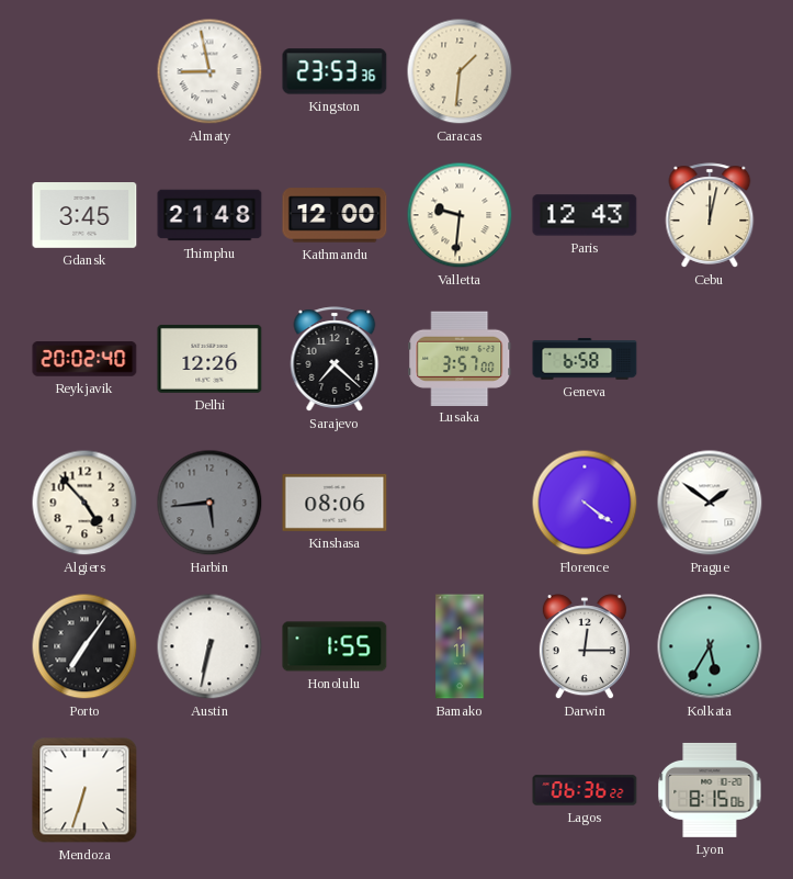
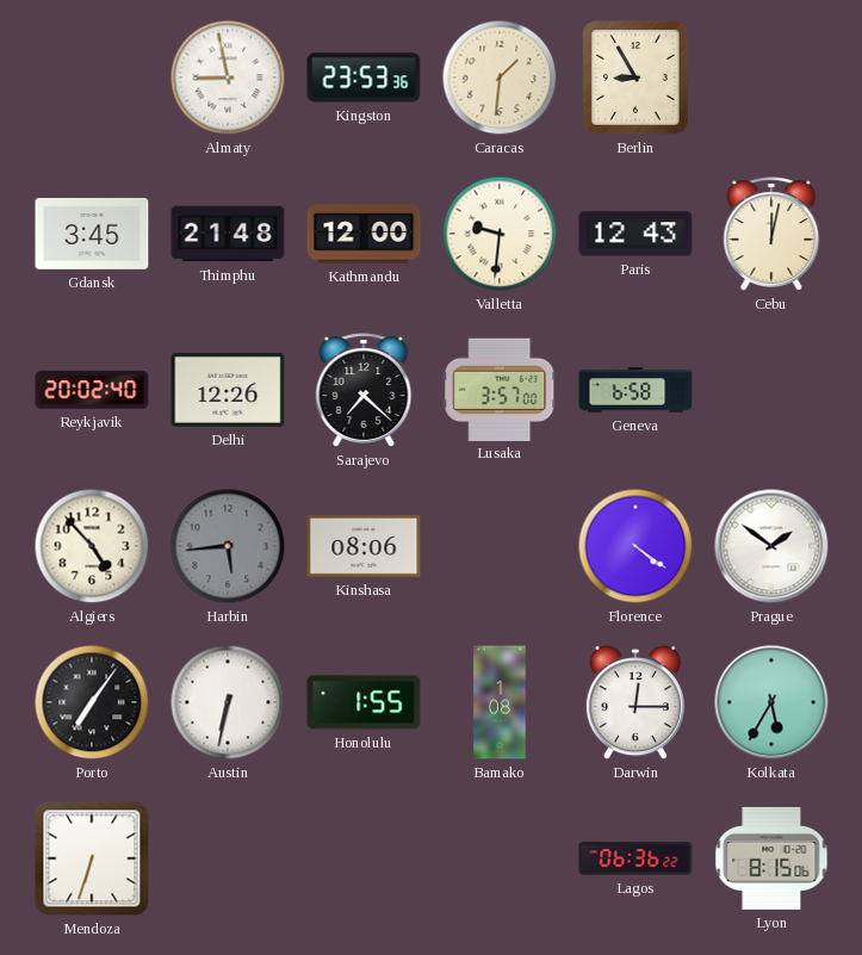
Berlin: none -> 8:55
Bamako: 1:11 -> 1:08
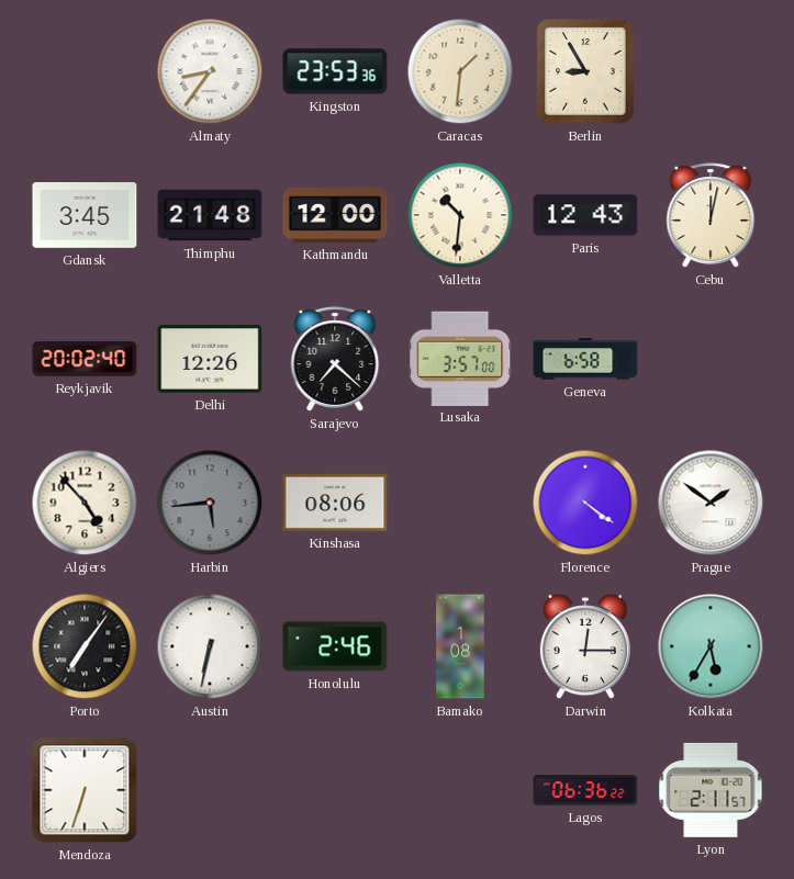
Almaty: 8:58 -> 8:36
Valletta: 9:31 -> 10:31
Honolulu: 1:55 -> 2:46
Lyon: 8:15 -> 2:11
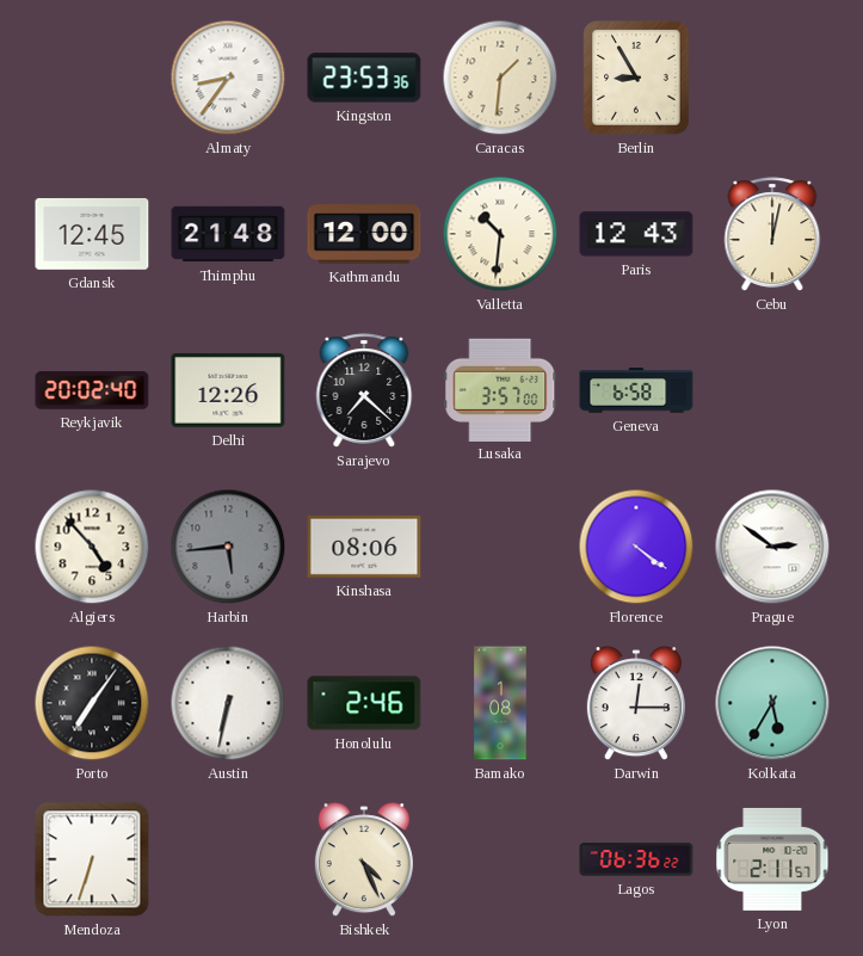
Gdansk: 3:45 -> 12:45
Prague: 1:51 -> 2:51
Bishkek: none -> 4:26
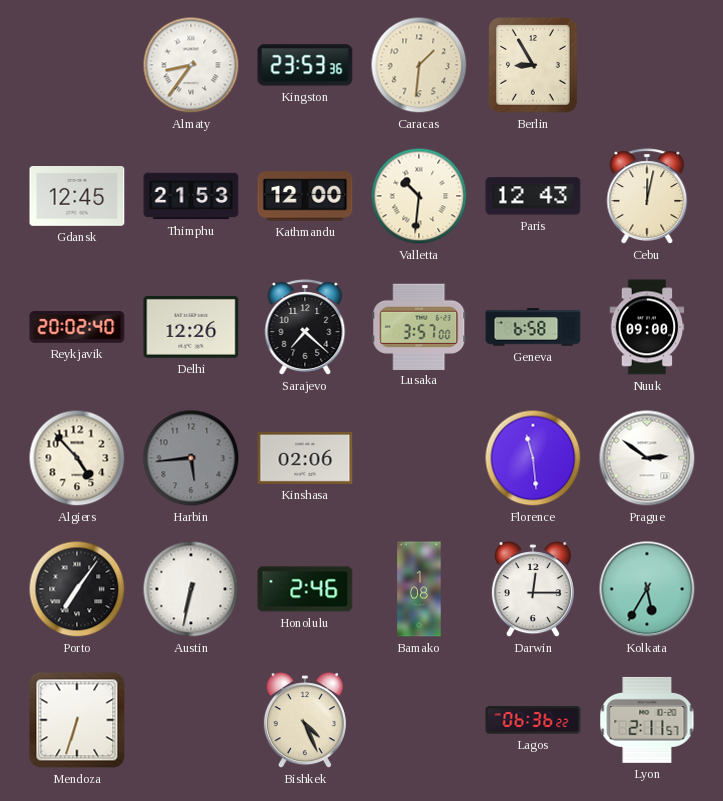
Thimphu: 21:48 -> 21:53
Nuuk: none -> 09:00
Kinshasa: 08:06 -> 02:06
Florence: 4:21 -> 11:29
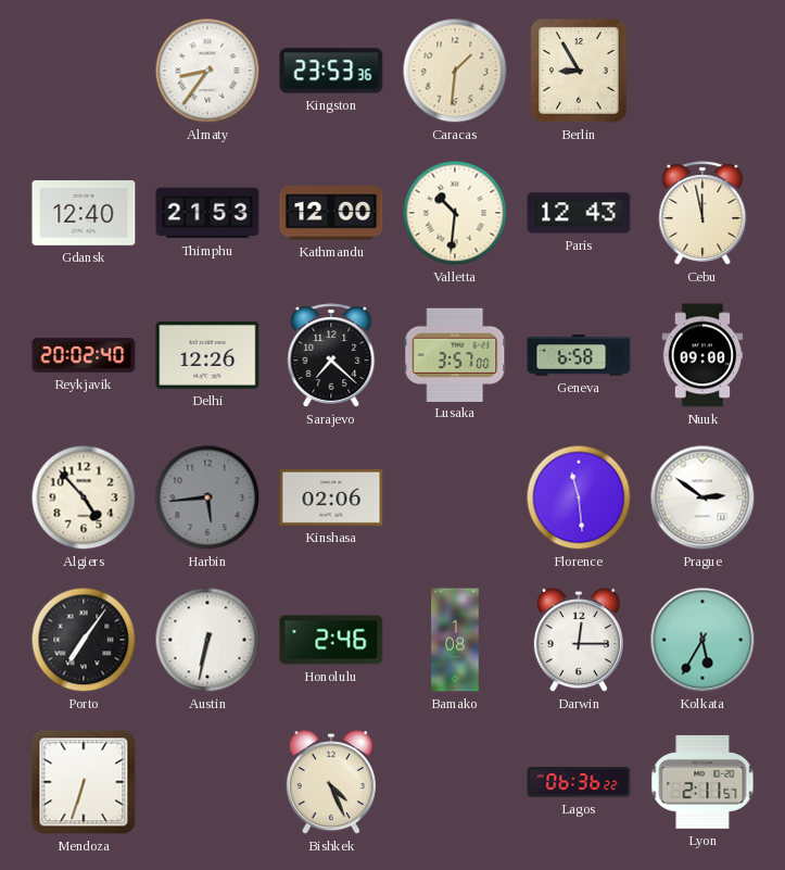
Gdansk: 12:45 -> 12:40
Cebu: 12:02 -> 11:58
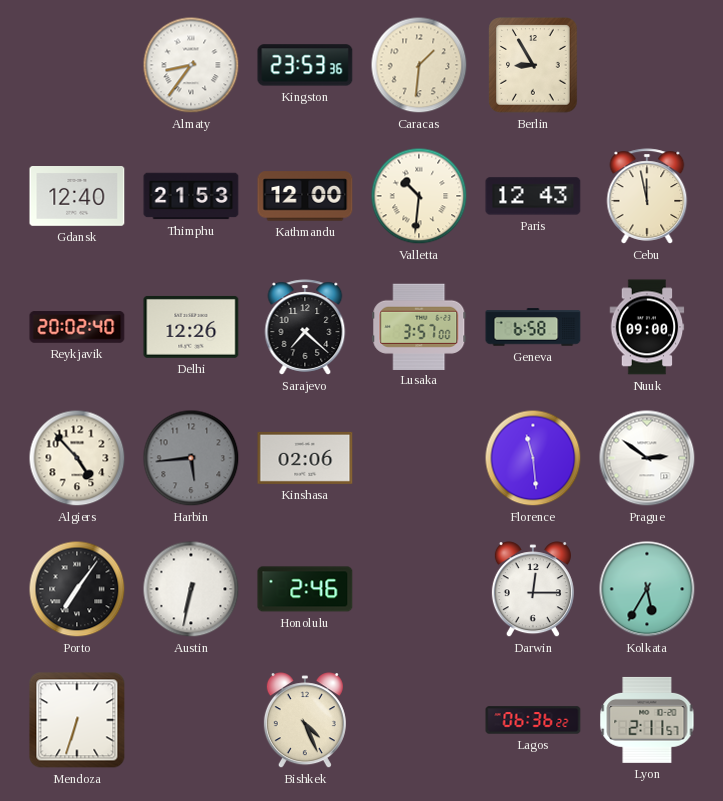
Bamako: 1:08 -> none
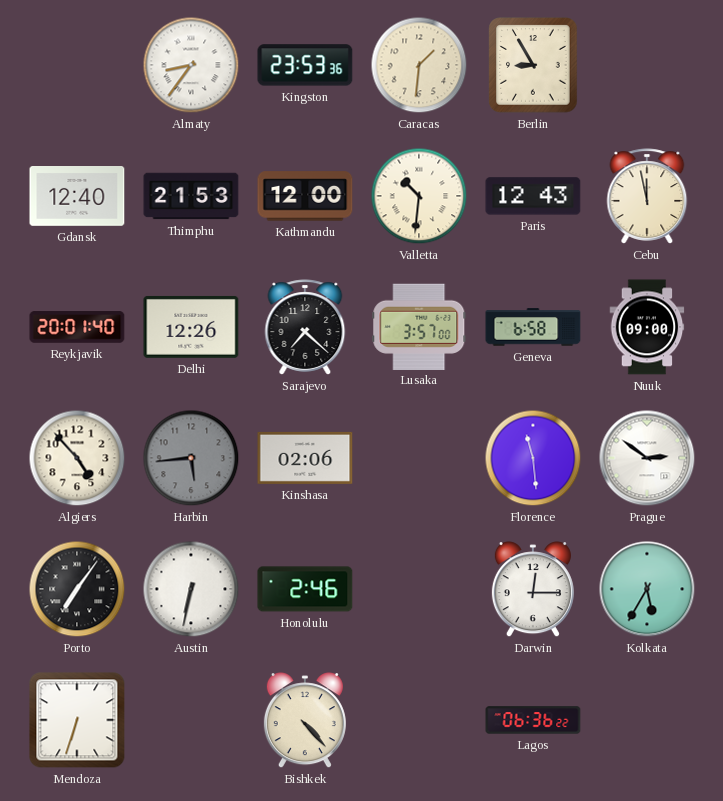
Reykjavik: 20:02 -> 20:01
Bishkek: 4:26 -> 4:23
Lyon: 2:11 -> none
